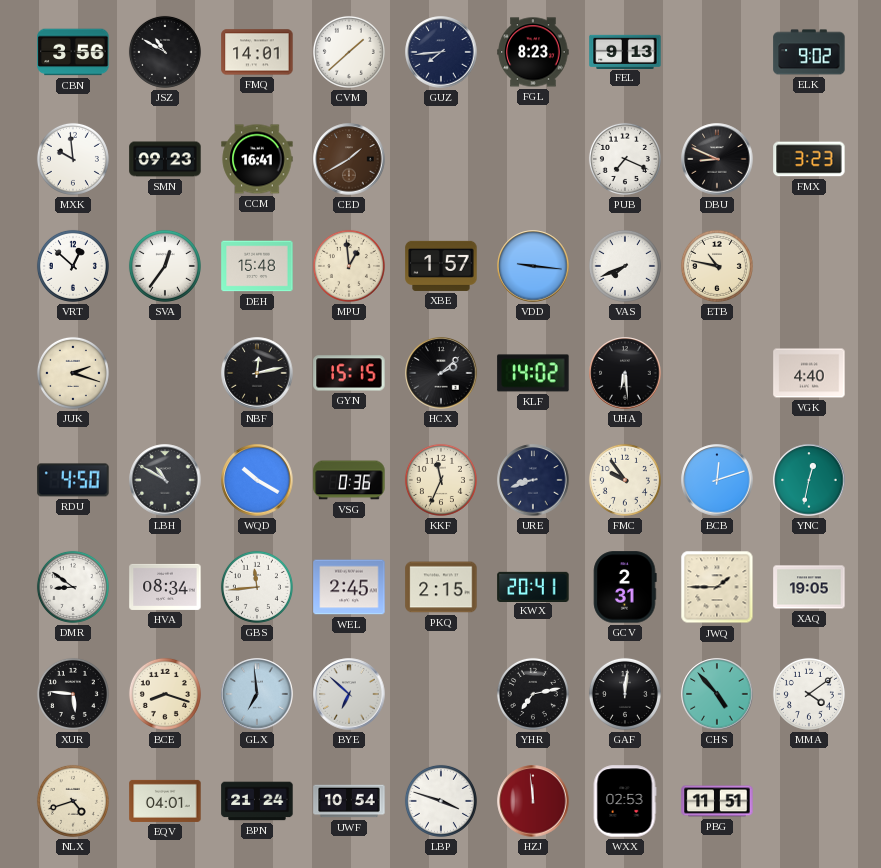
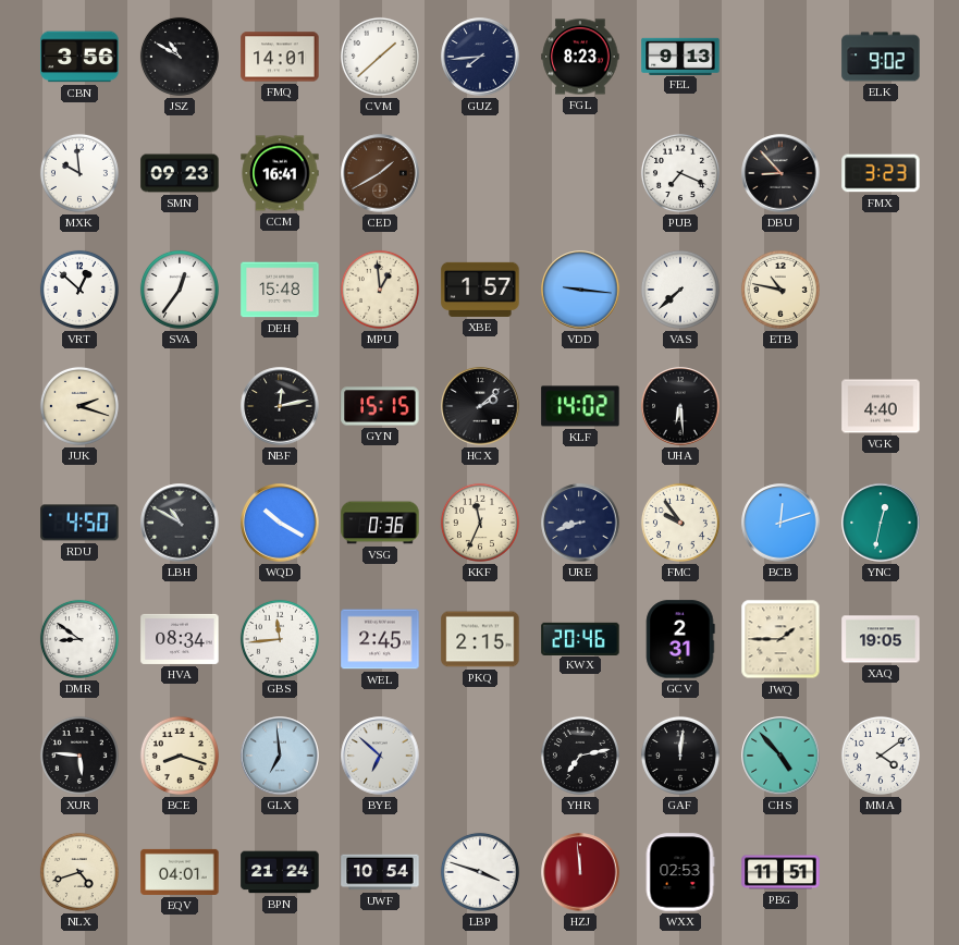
DBU: 8:49 -> 8:53
VAS: 7:41 -> 7:38
KWX: 20:41 -> 20:46
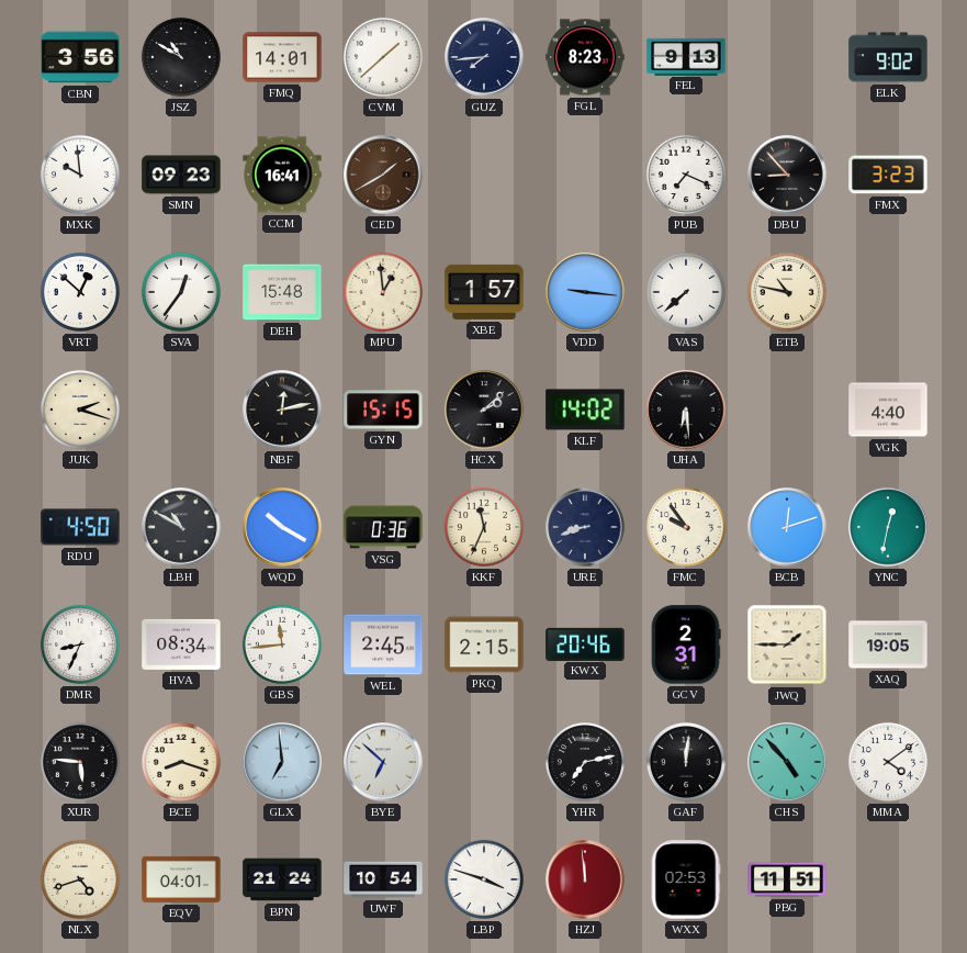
DMR: 8:51 -> 8:34
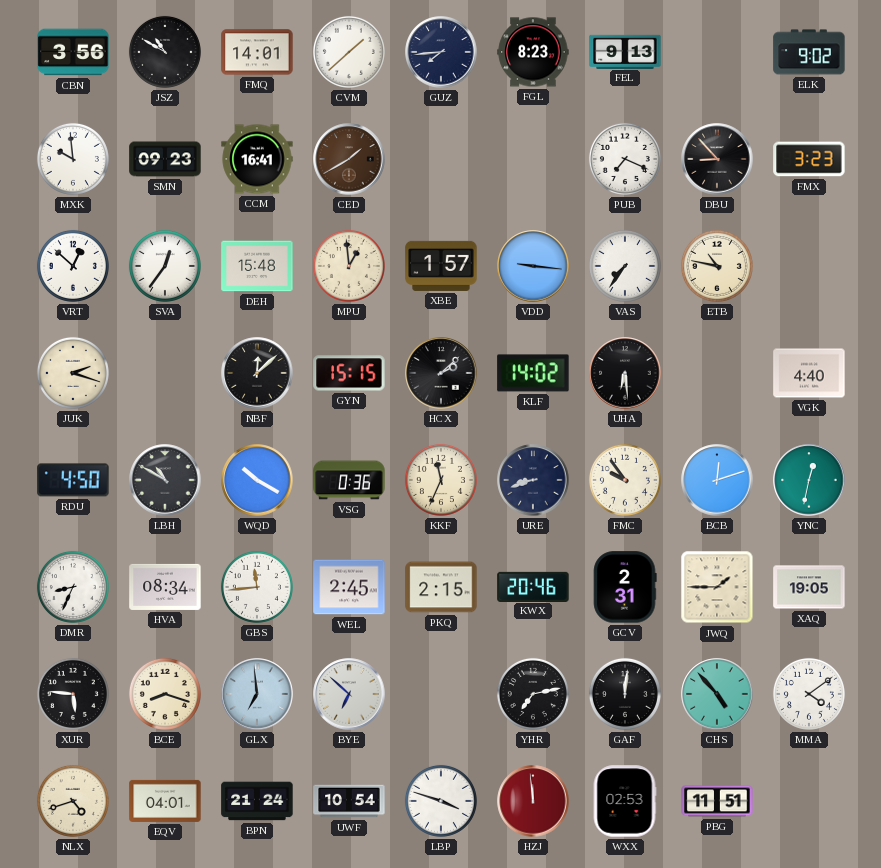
VAS: 7:38 -> 7:36
NBF: 12:13 -> 12:08
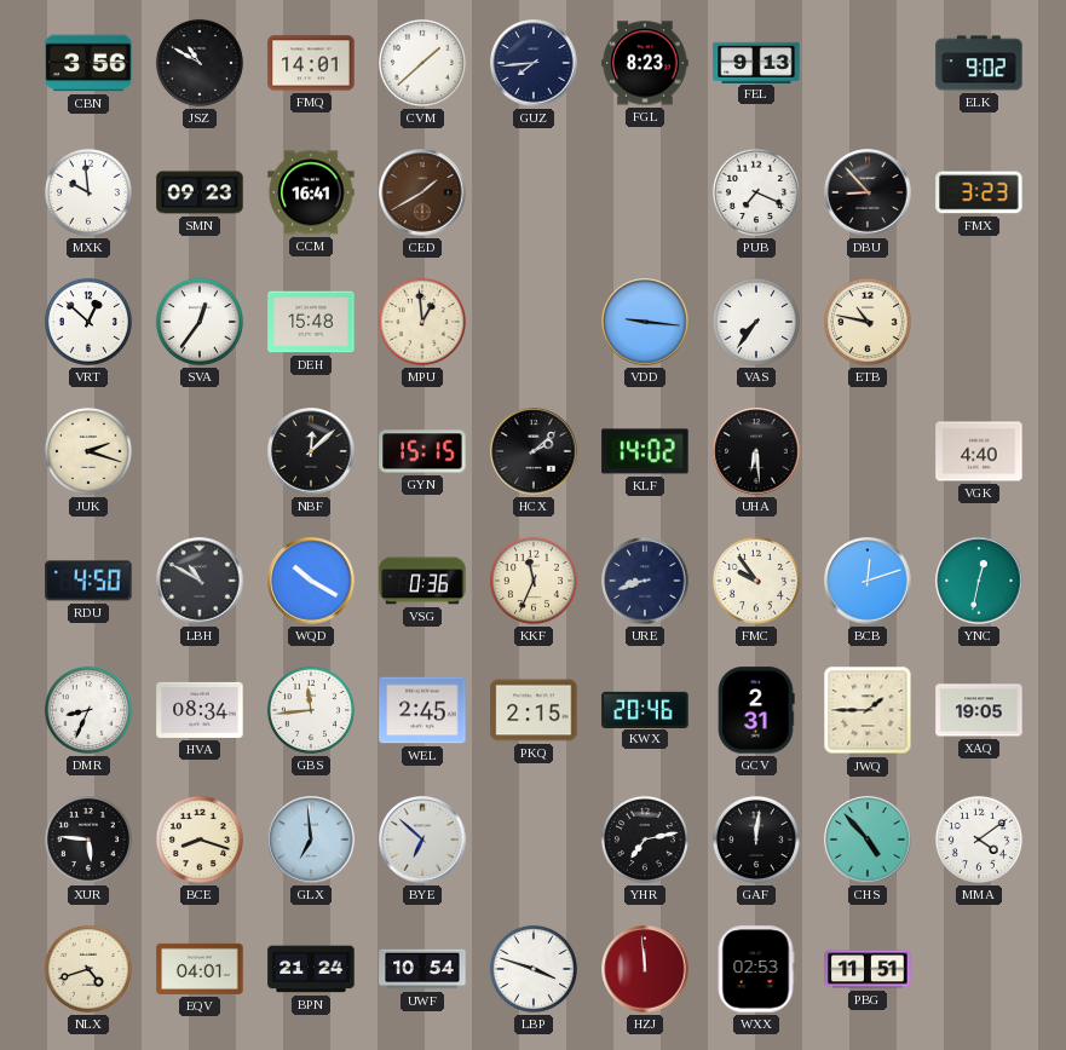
XBE: 1:57 -> none
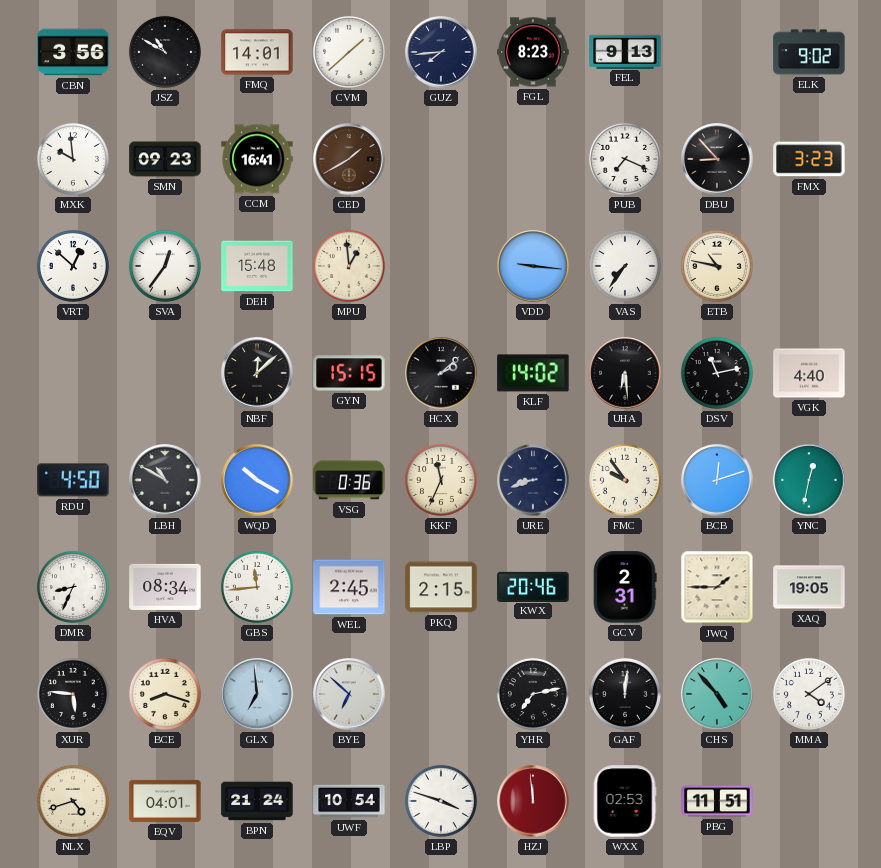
JUK: 2:18 -> none
DSV: none -> 11:13
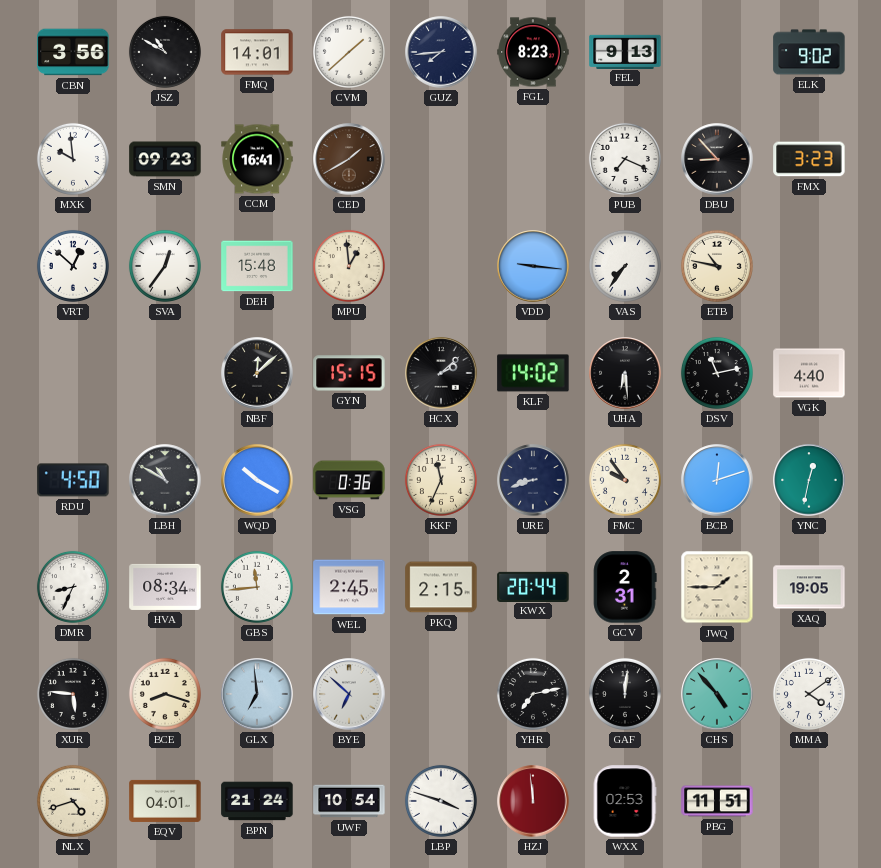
KWX: 20:46 -> 20:44
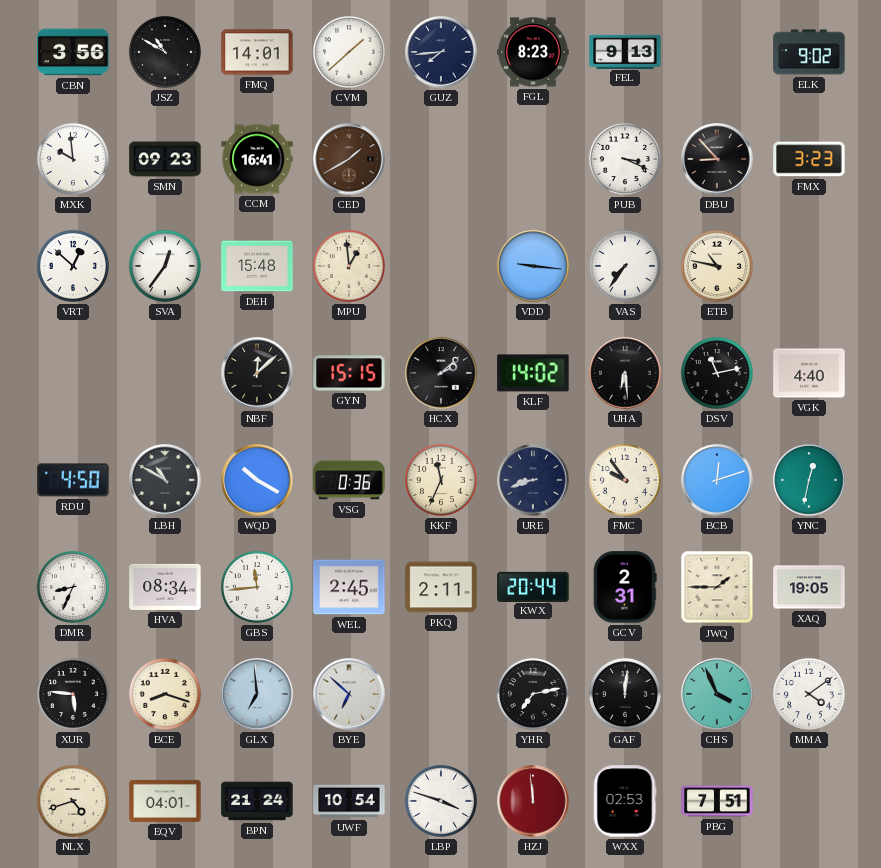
PUB: 7:19 -> 3:19
PKQ: 2:15 -> 2:11
CHS: 4:53 -> 3:56
PBG: 11:51 -> 7:51
